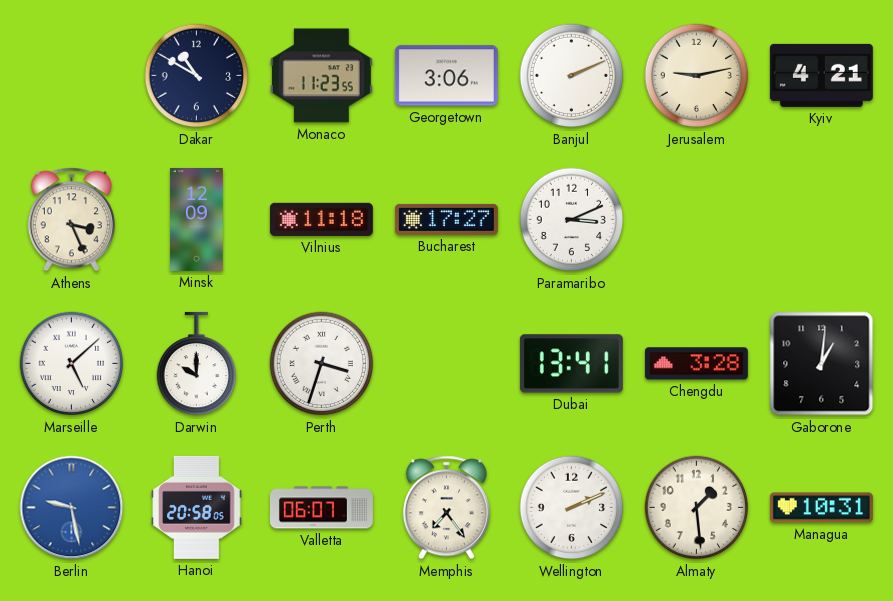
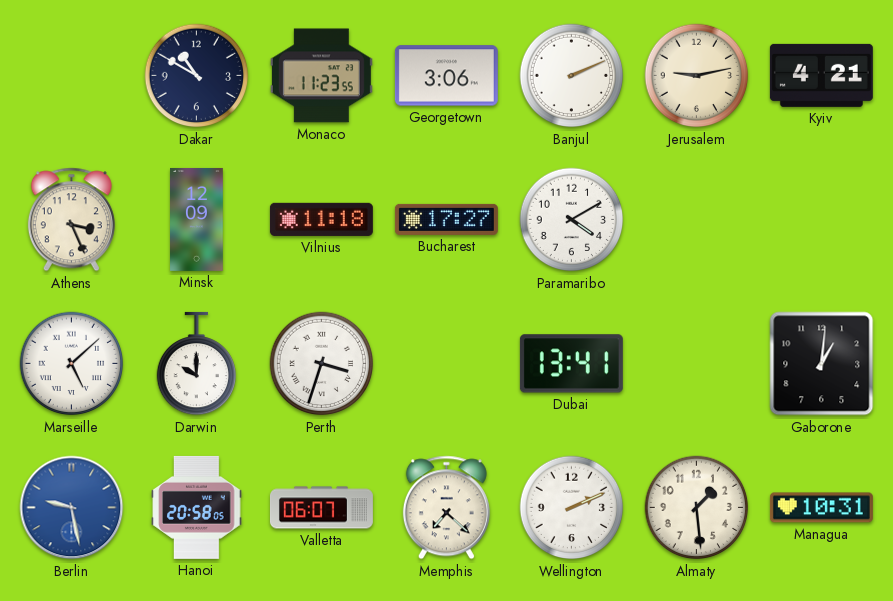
Paramaribo: 3:11 -> 4:10
Chengdu: 3:28 -> none
Memphis: 7:24 -> 7:22
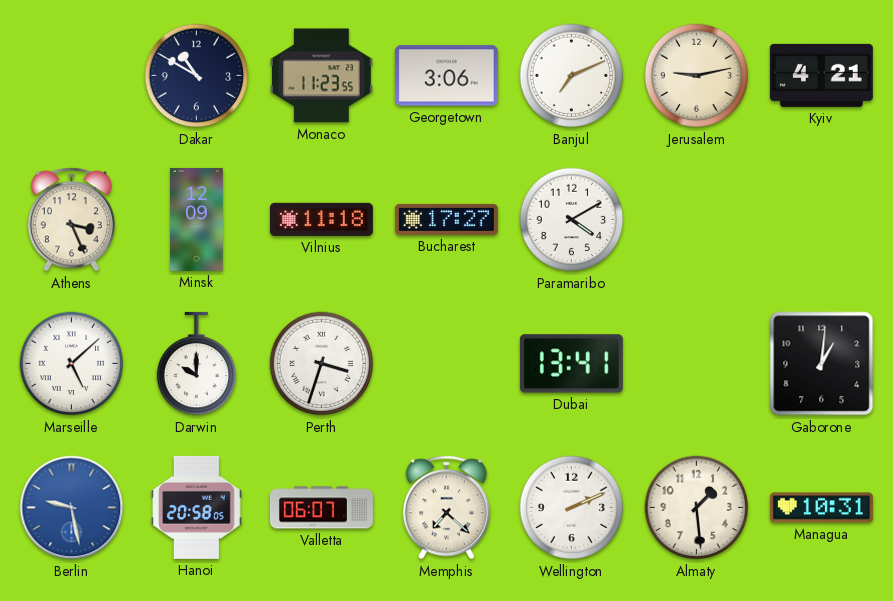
Banjul: 2:11 -> 7:11
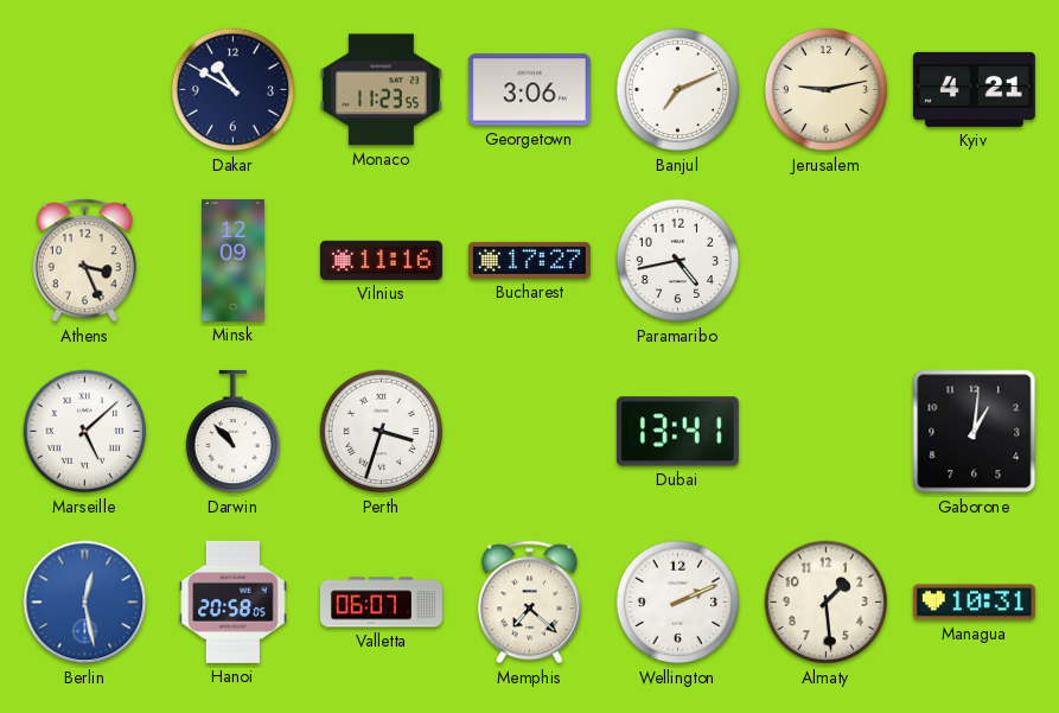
Vilnius: 11:18 -> 11:16
Paramaribo: 4:10 -> 4:43
Darwin: 10:00 -> 10:53
Berlin: 9:28 -> 12:28
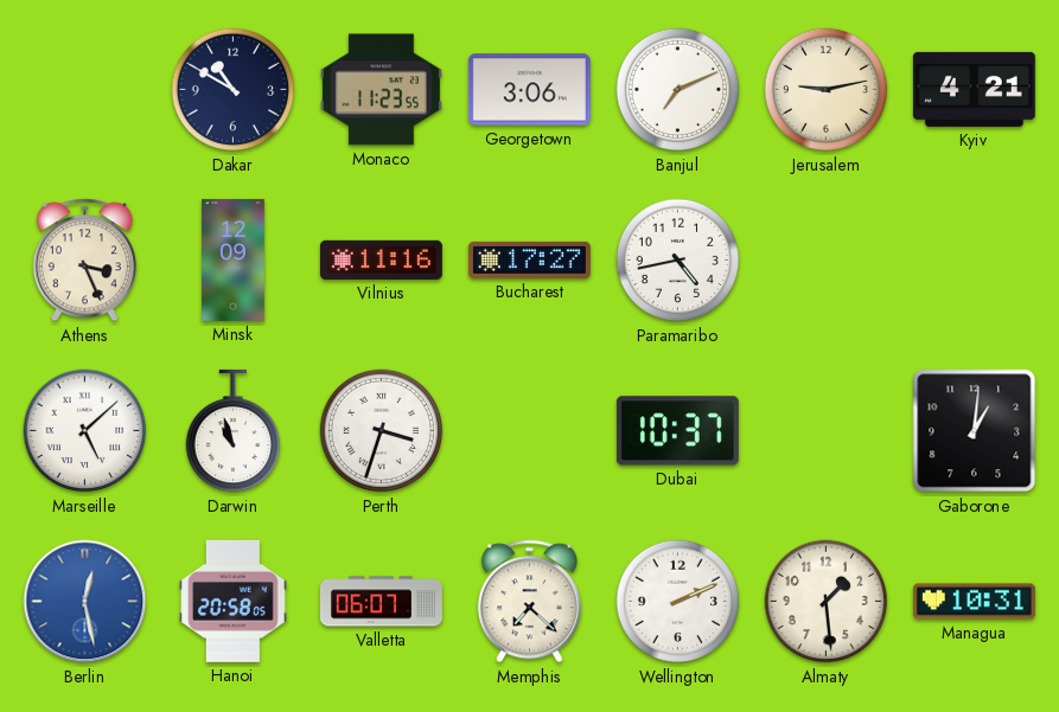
Darwin: 10:53 -> 10:57
Dubai: 13:41 -> 10:37
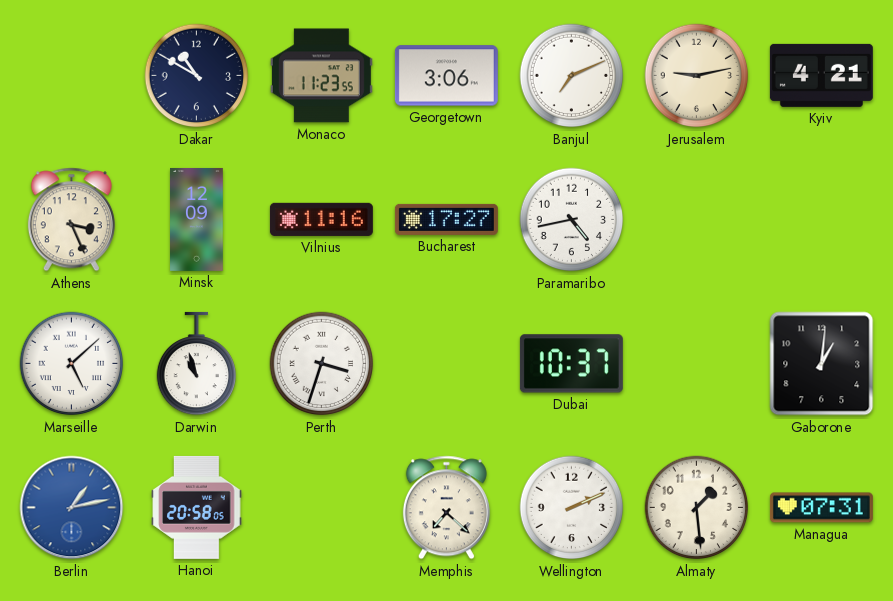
Berlin: 12:28 -> 1:13
Valletta: 06:07 -> none
Managua: 10:31 -> 07:31
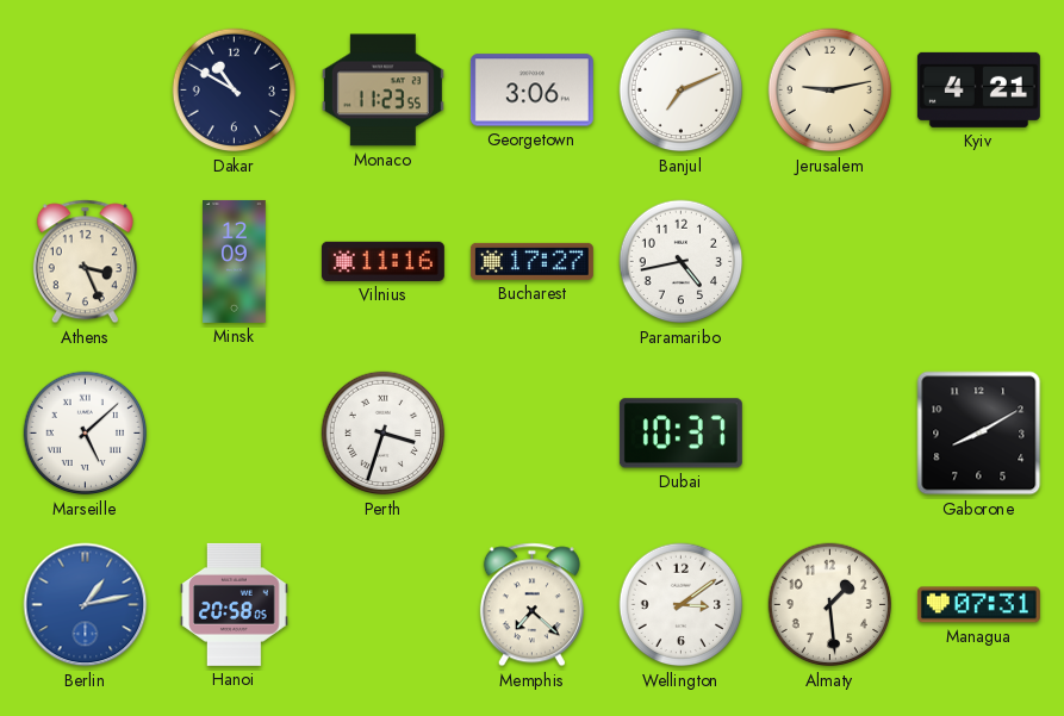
Darwin: 10:57 -> none
Gaborone: 1:01 -> 8:10
Wellington: 2:11 -> 3:09
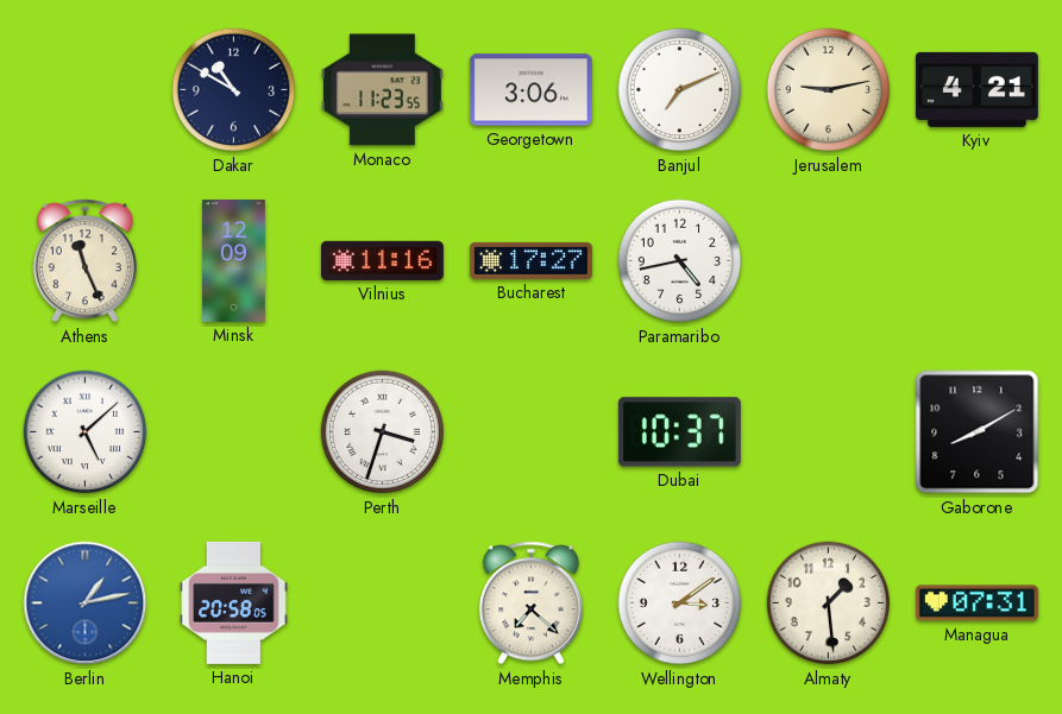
Athens: 3:26 -> 11:26
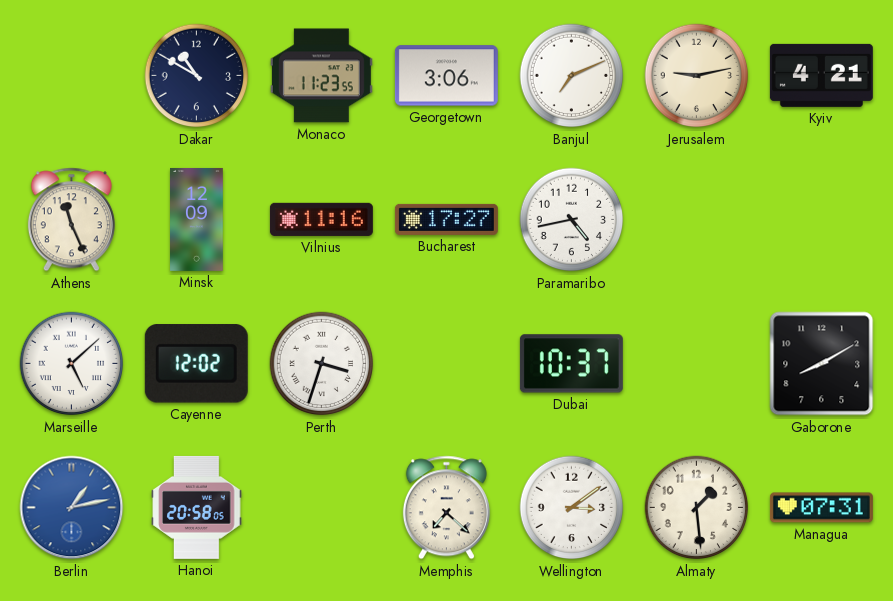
Cayenne: none -> 12:02
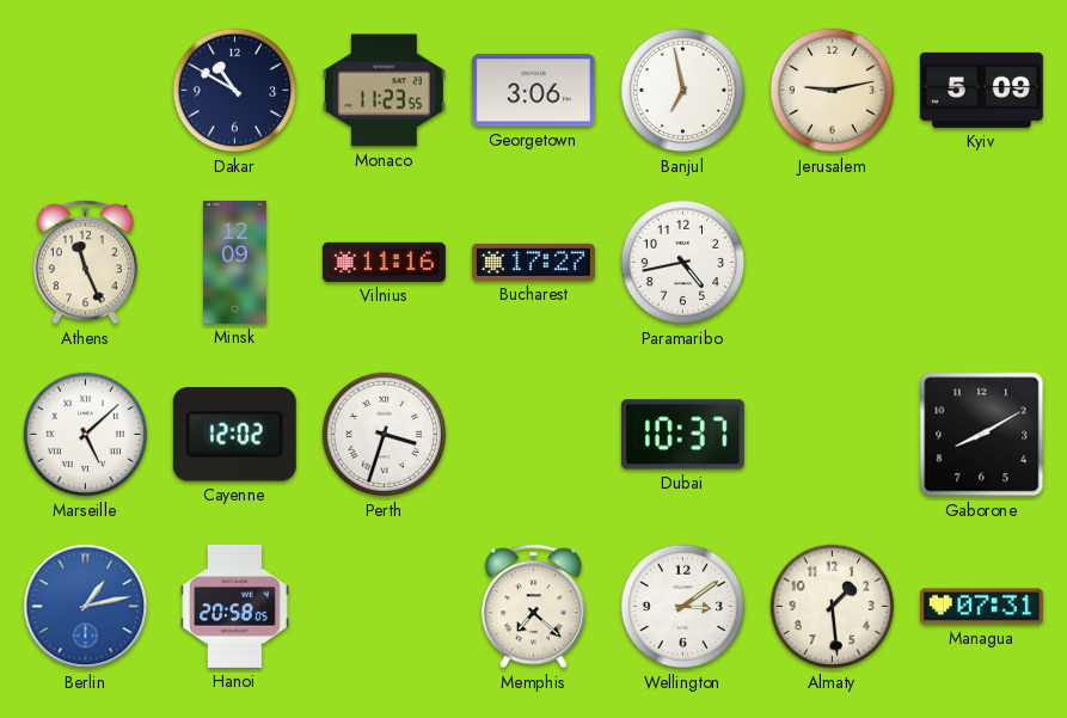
Banjul: 7:11 -> 6:58
Kyiv: 4:21 -> 5:09
